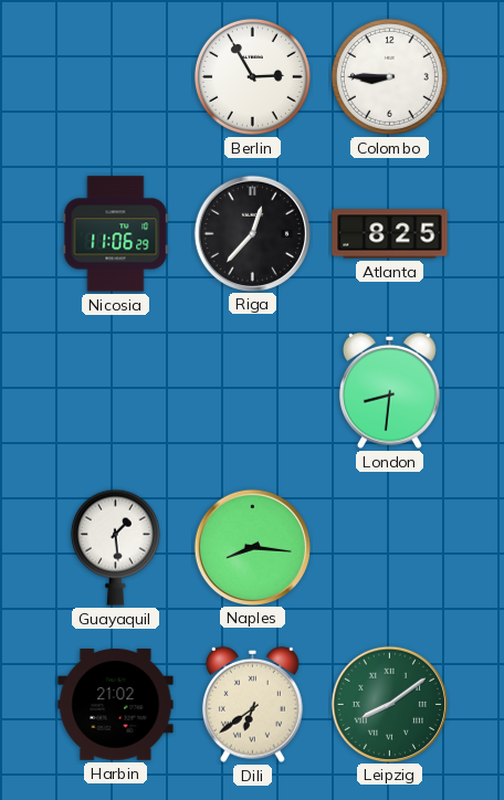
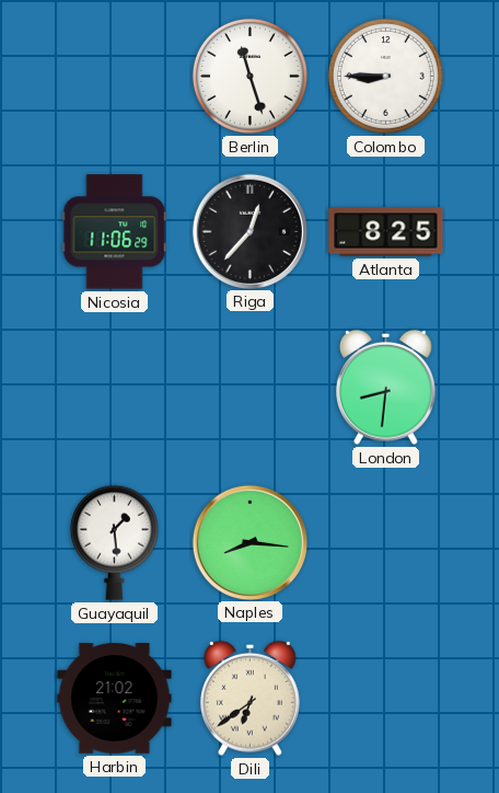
Berlin: 2:55 -> 11:27
Leipzig: 8:09 -> none
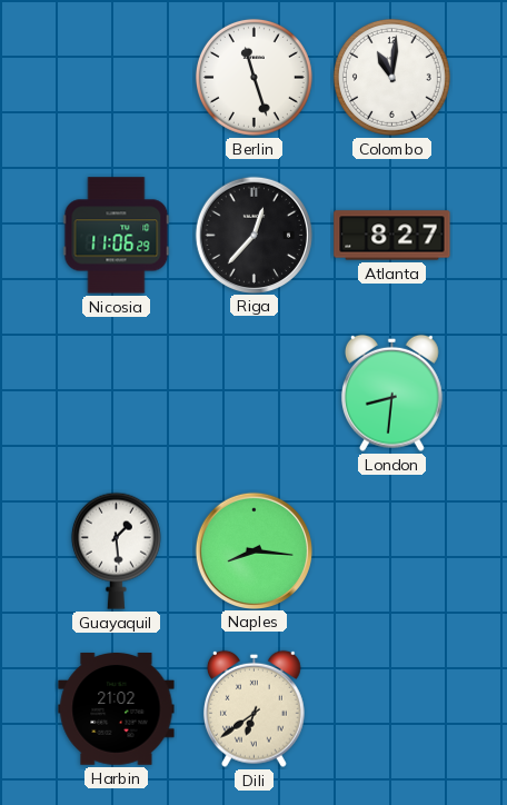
Colombo: 8:45 -> 11:01
Atlanta: 8:25 -> 8:27
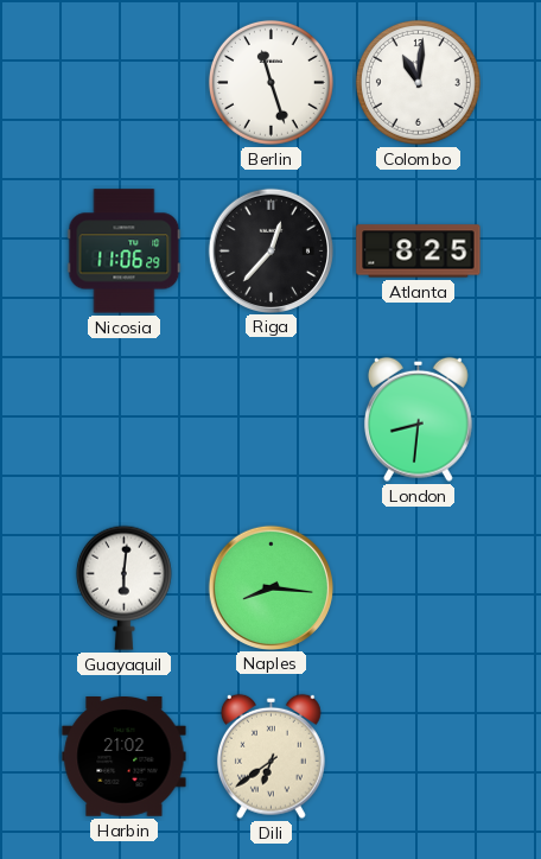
Atlanta: 8:27 -> 8:25
Guayaquil: 1:29 -> 6:01
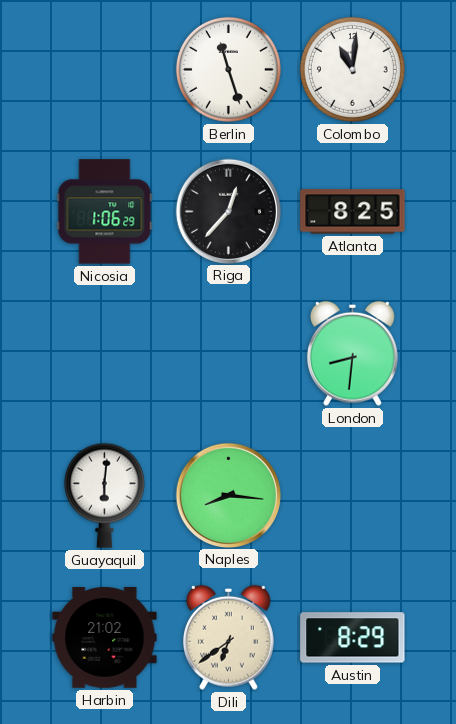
Nicosia: 11:06 -> 1:06
Austin: none -> 8:29
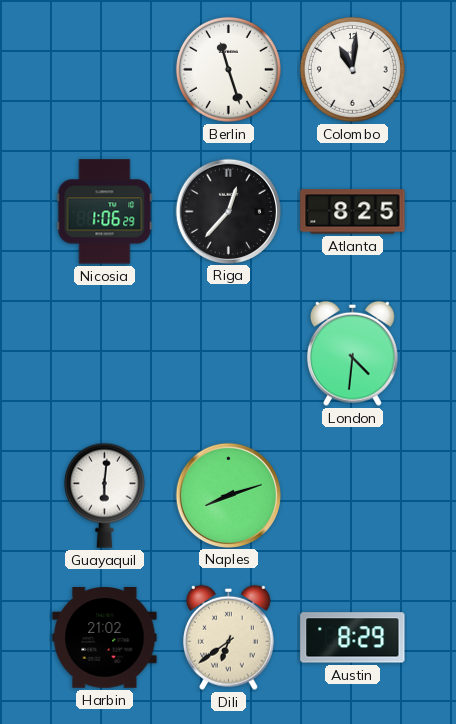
London: 8:31 -> 4:31
Naples: 8:16 -> 8:12
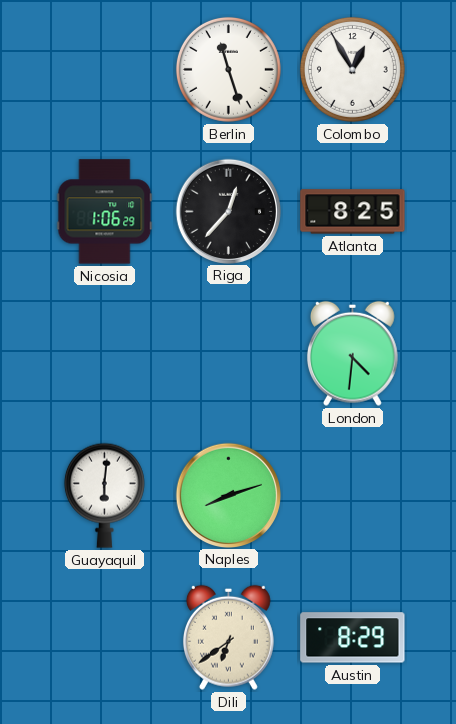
Colombo: 11:01 -> 12:55
Harbin: 21:02 -> none
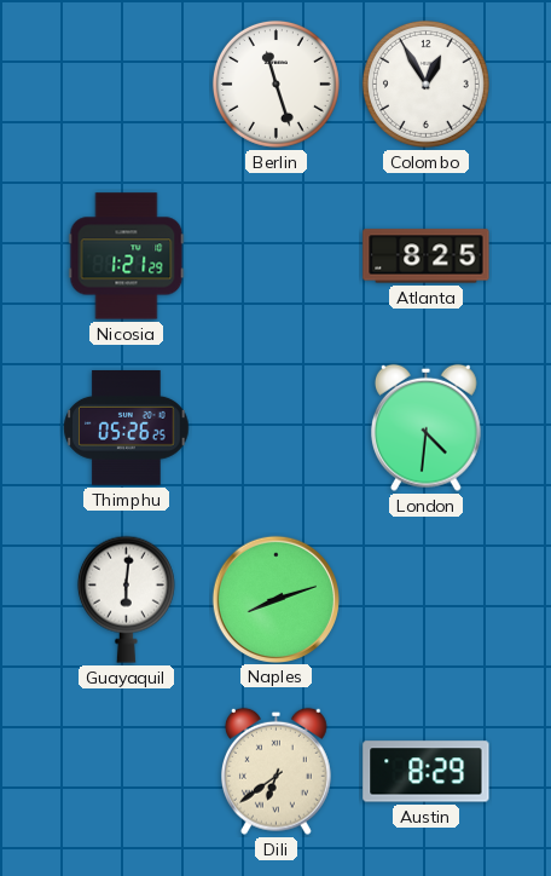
Nicosia: 1:06 -> 1:21
Riga: 12:37 -> none
Thimphu: none -> 05:26
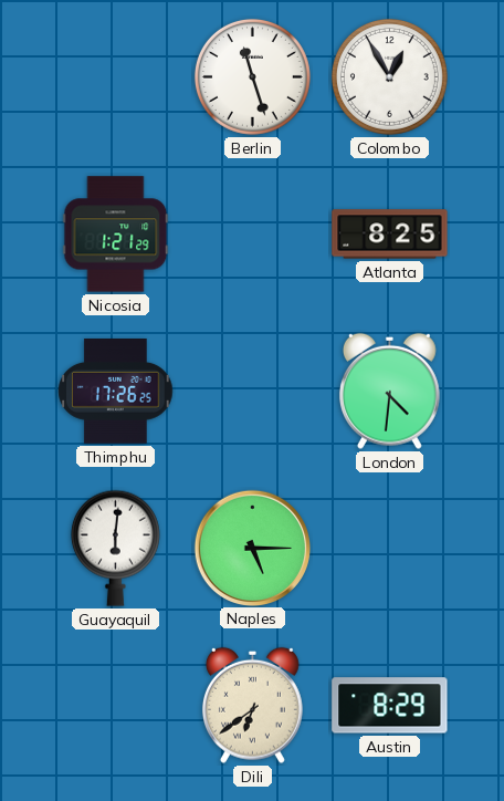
Thimphu: 05:26 -> 17:26
Naples: 8:12 -> 5:15
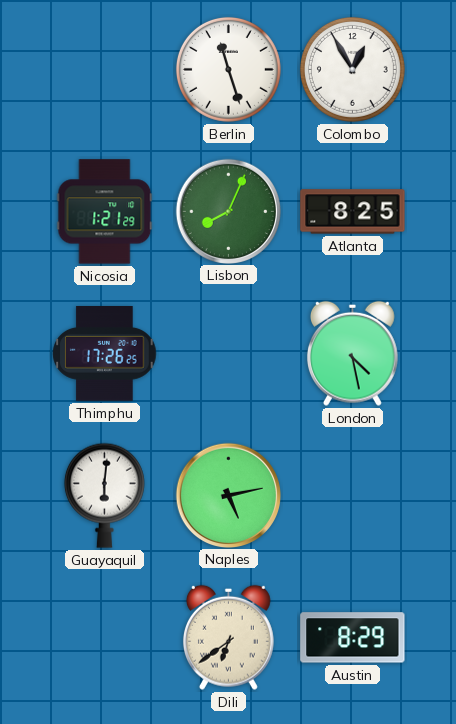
Lisbon: none -> 8:04
London: 4:31 -> 4:28
Naples: 5:15 -> 5:13
